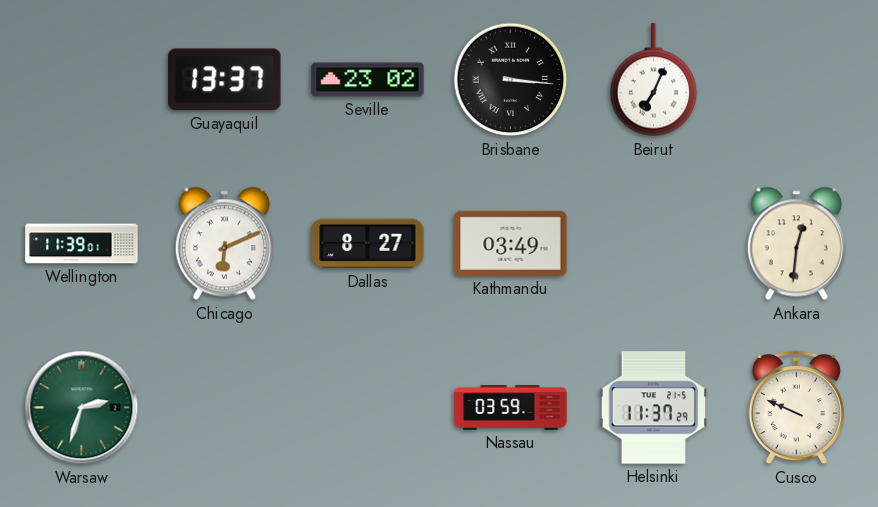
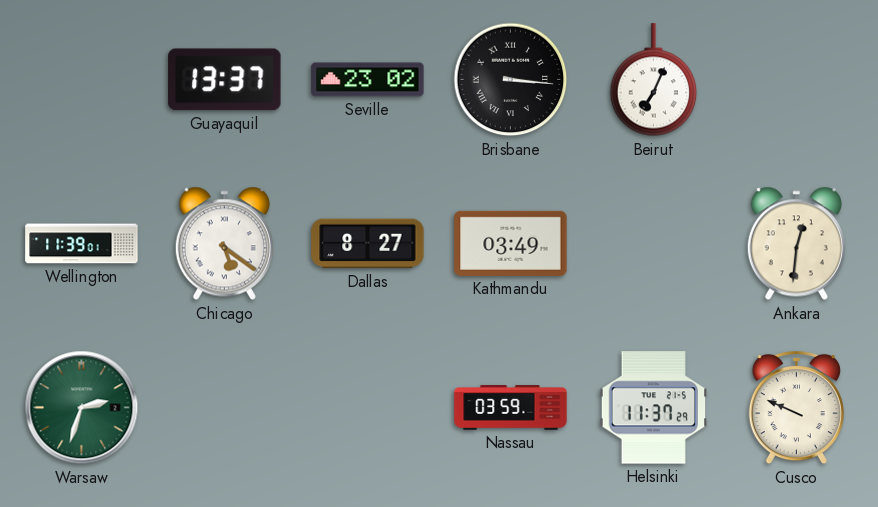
Chicago: 6:11 -> 5:21
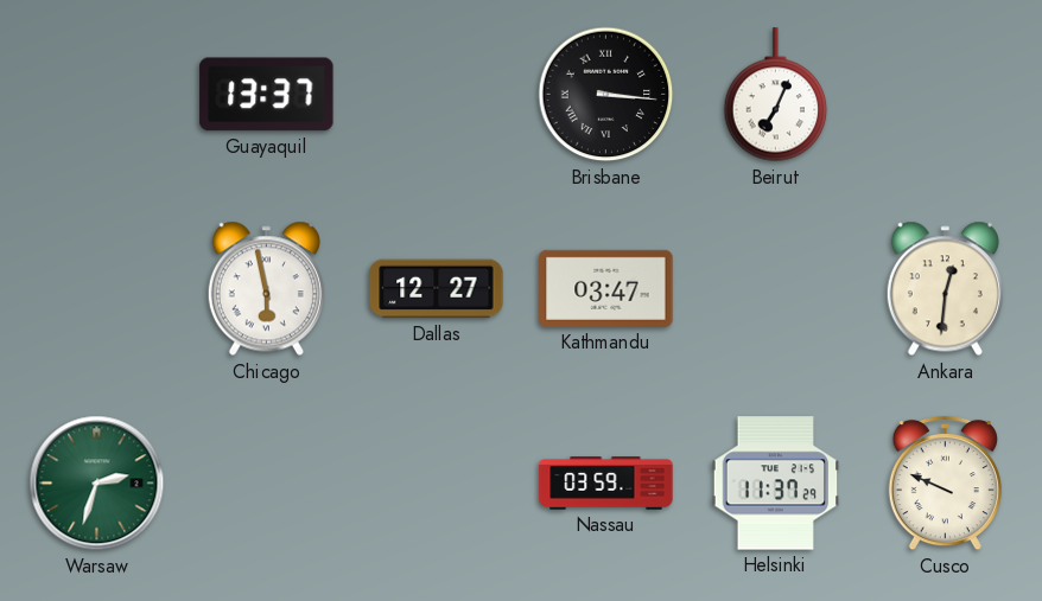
Seville: 23:02 -> none
Wellington: 11:39 -> none
Chicago: 5:21 -> 5:58
Dallas: 8:27 -> 12:27
Kathmandu: 03:49 -> 03:47
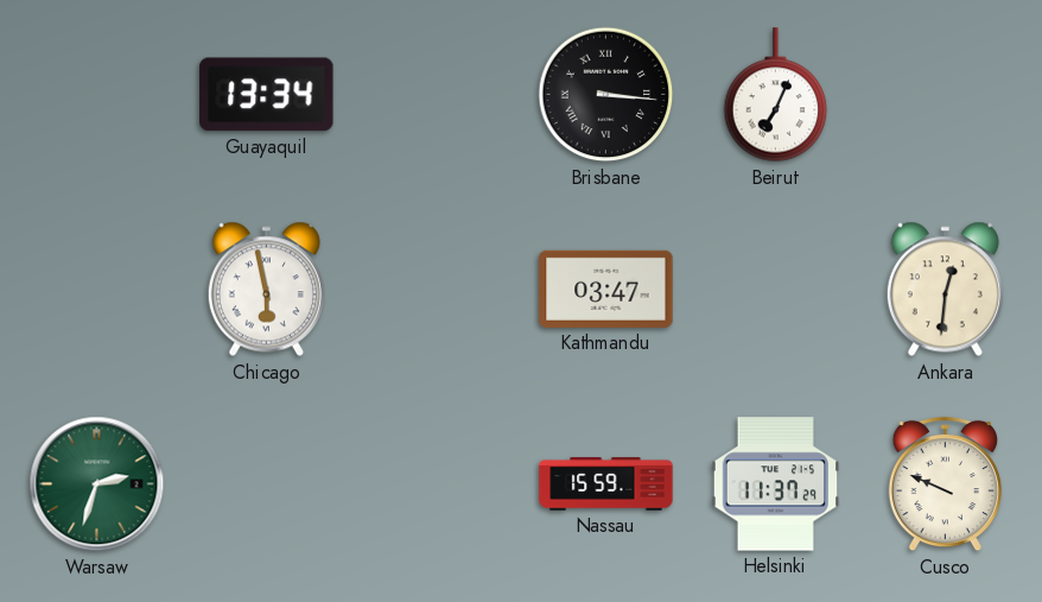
Guayaquil: 13:37 -> 13:34
Dallas: 12:27 -> none
Nassau: 03:59 -> 15:59
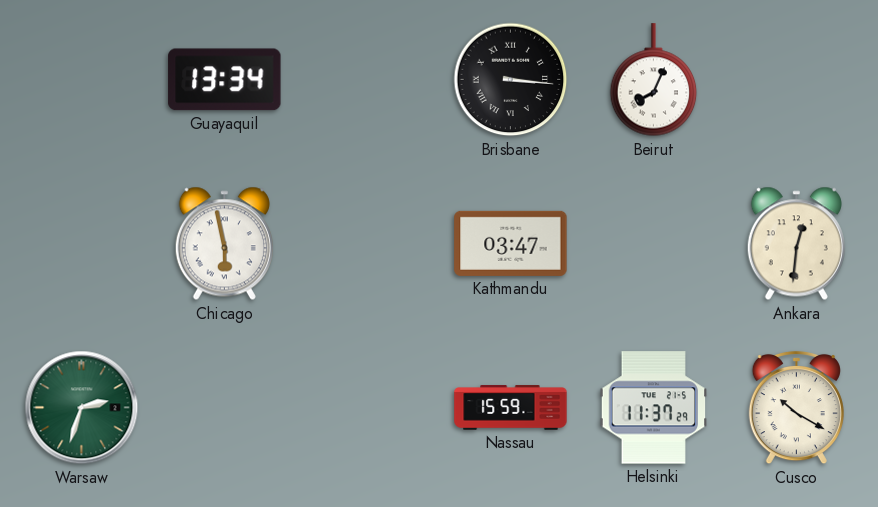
Beirut: 7:04 -> 8:04
Cusco: 9:49 -> 10:20
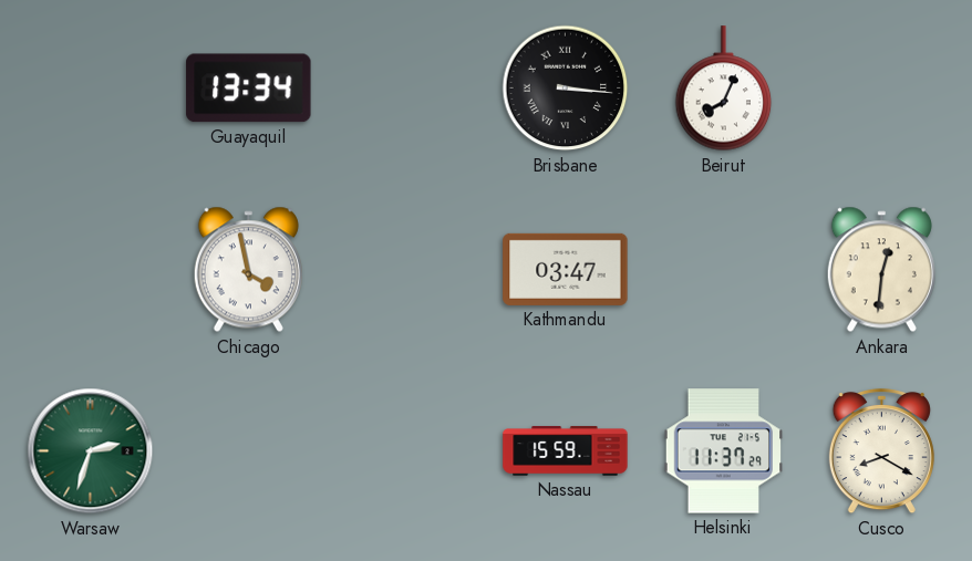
Chicago: 5:58 -> 3:58
Cusco: 10:20 -> 8:20
